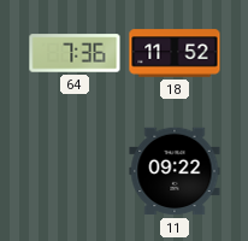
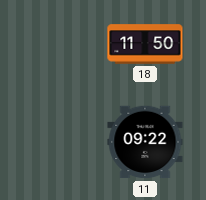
64: 7:36 -> none
18: 11:52 -> 11:50
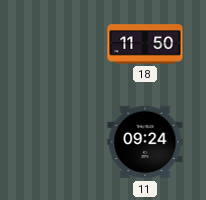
11: 09:22 -> 09:24
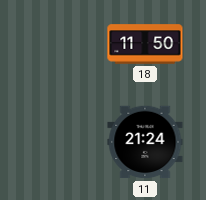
11: 09:24 -> 21:24
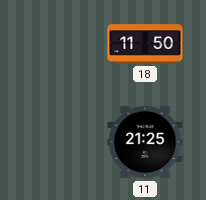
11: 21:24 -> 21:25
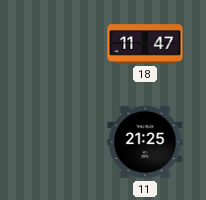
18: 11:50 -> 11:47
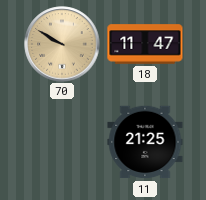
70: none -> 9:50
